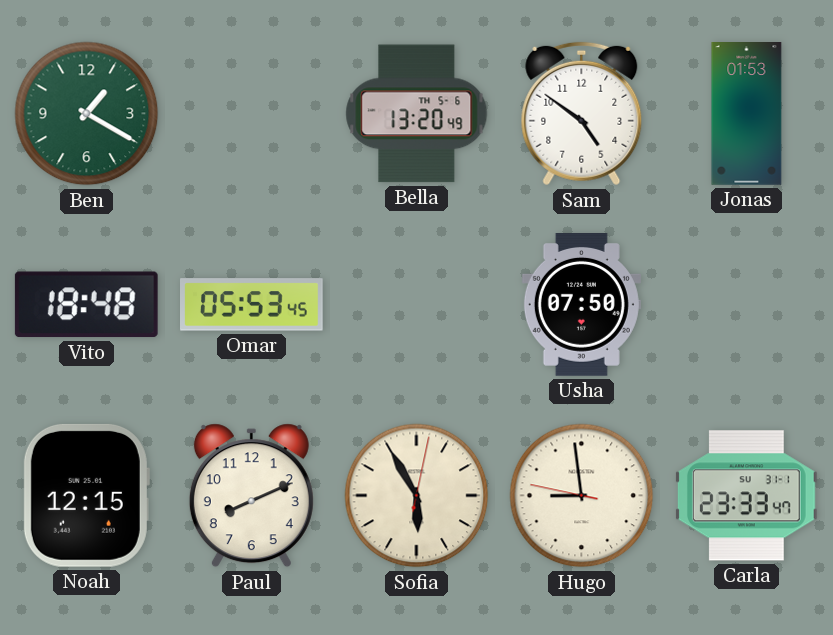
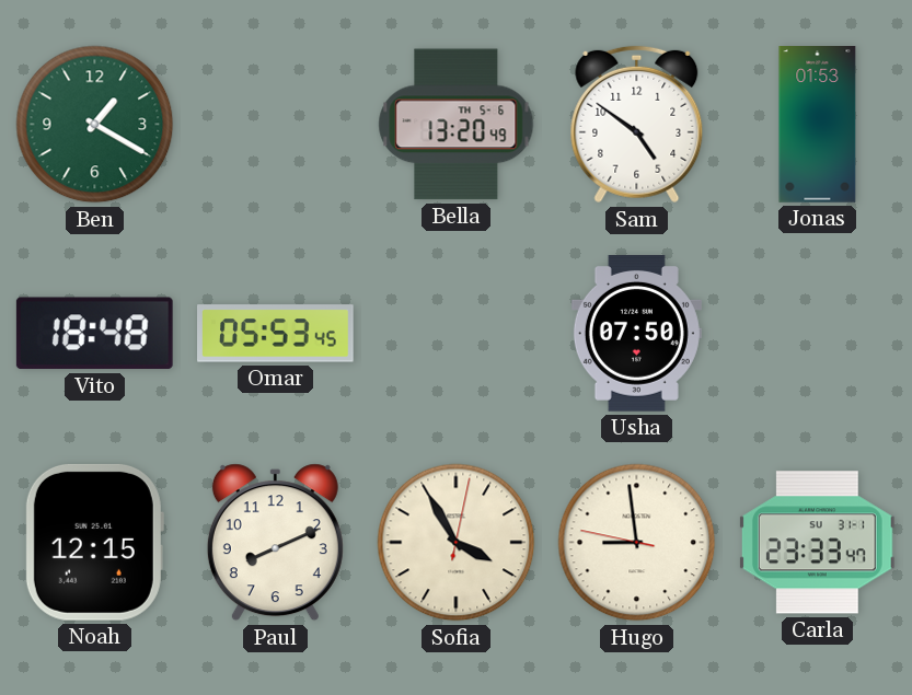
Sofia: 5:55 -> 3:55
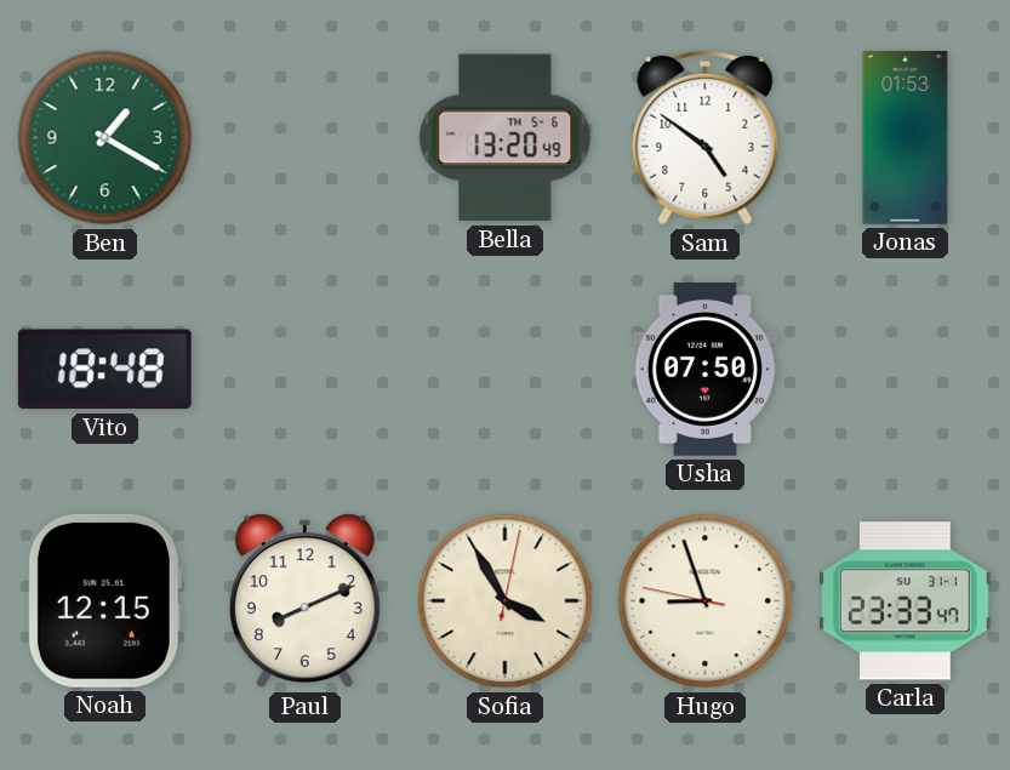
Omar: 05:53 -> none
Hugo: 8:58 -> 8:56
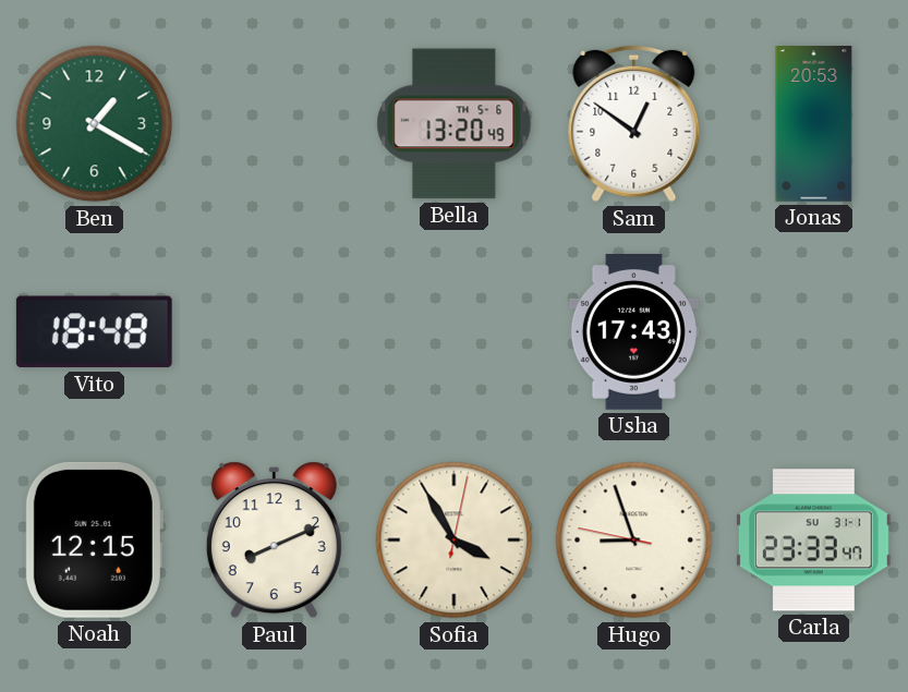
Sam: 4:51 -> 12:51
Jonas: 01:53 -> 20:53
Usha: 07:50 -> 17:43
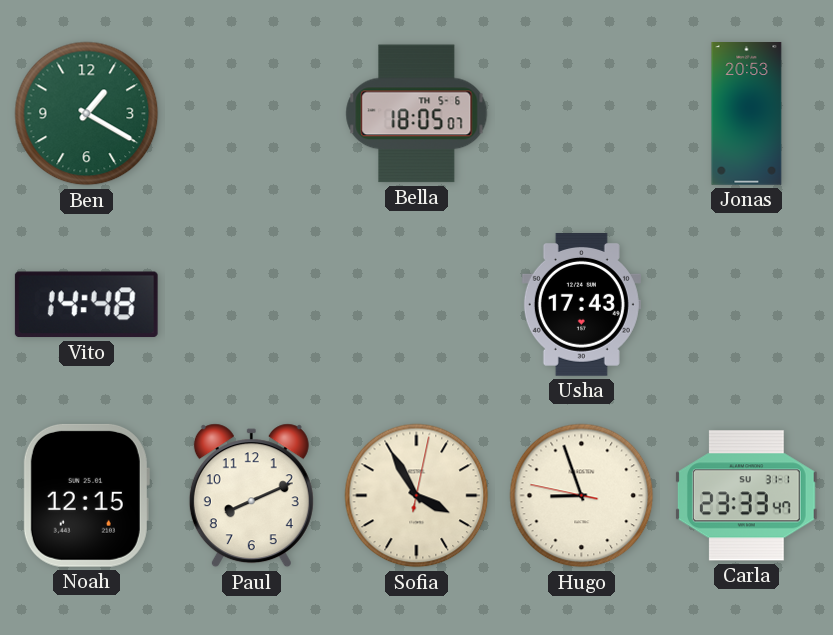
Bella: 13:20 -> 18:05
Sam: 12:51 -> none
Vito: 18:48 -> 14:48
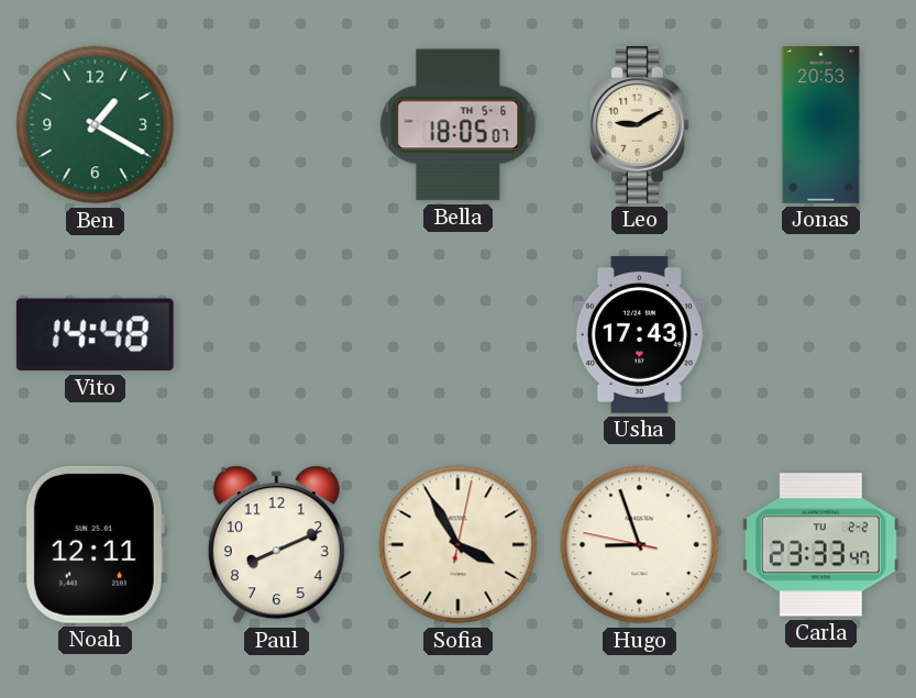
Leo: none -> 9:10
Noah: 12:15 -> 12:11
Carla date: SU 31-1 -> TU 2-2
